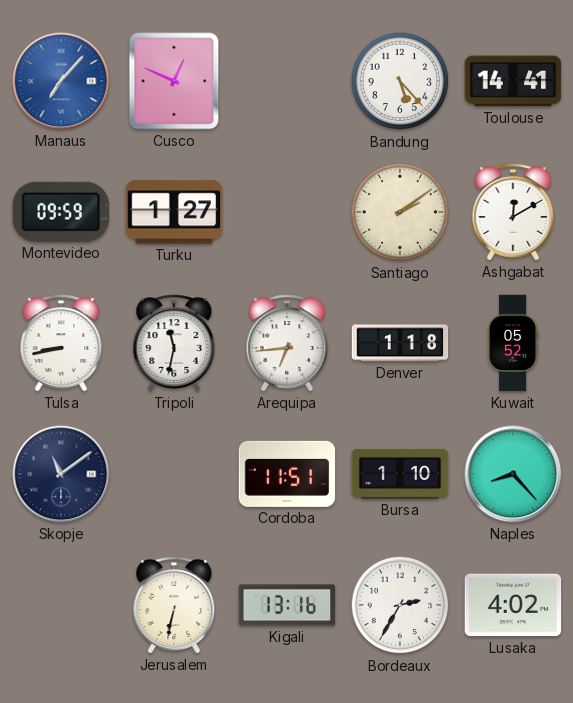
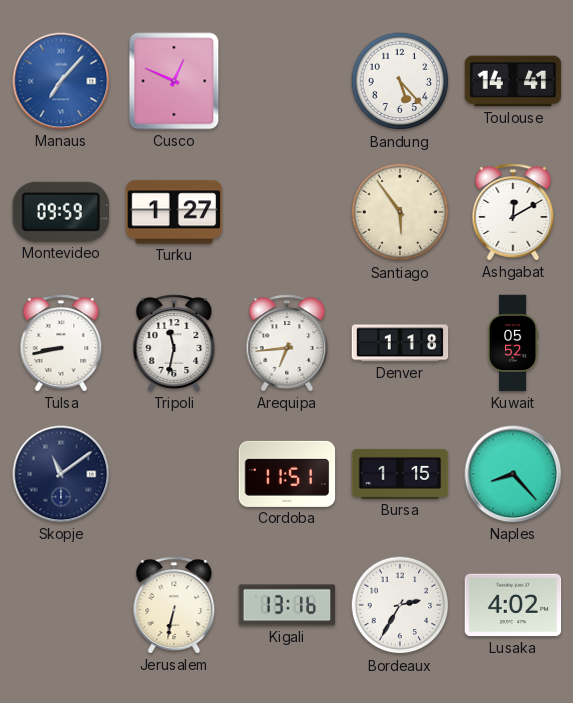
Santiago: 2:09 -> 5:54
Bursa: 1:10 -> 1:15
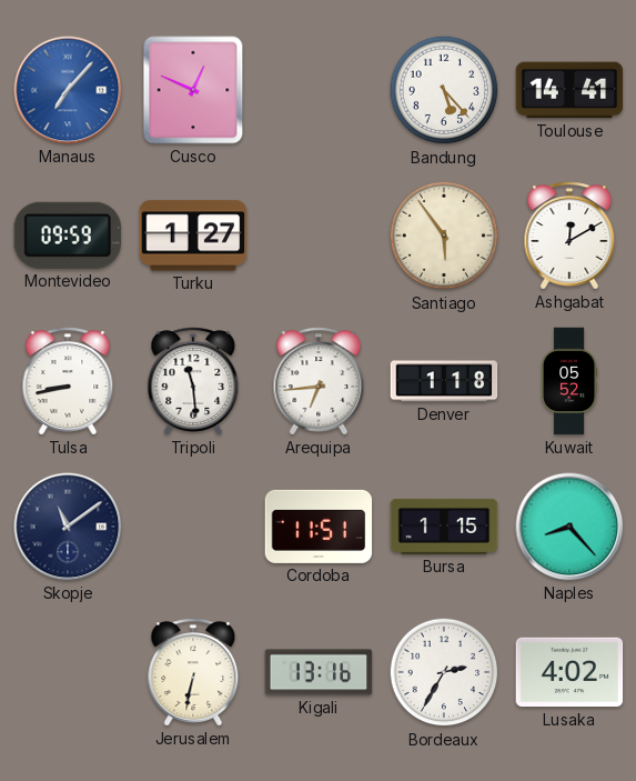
Tripoli: 11:32 -> 11:29
